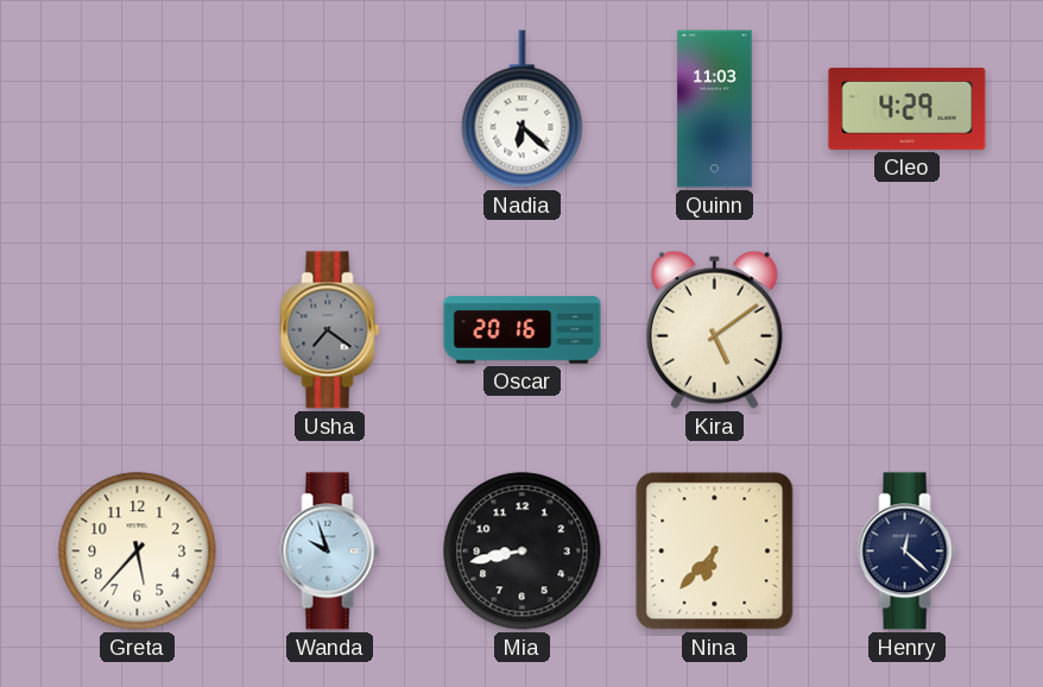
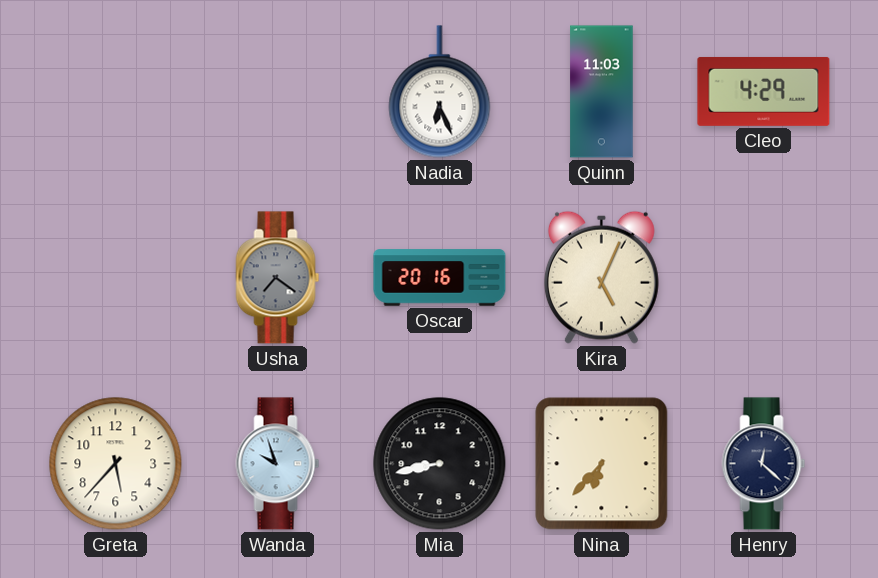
Nadia: 6:22 -> 6:26
Kira: 5:09 -> 5:04
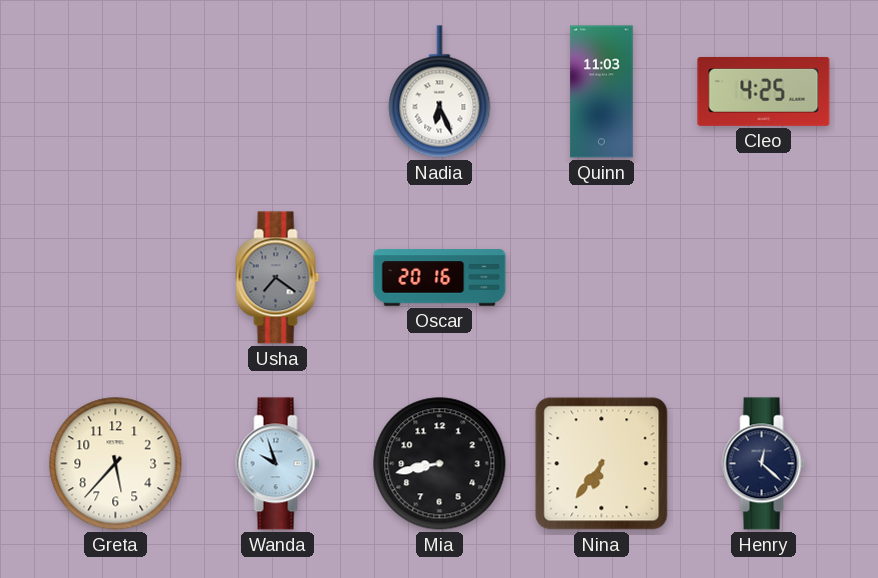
Cleo: 4:29 -> 4:25
Kira: 5:04 -> none
Nina: 6:37 -> 6:36
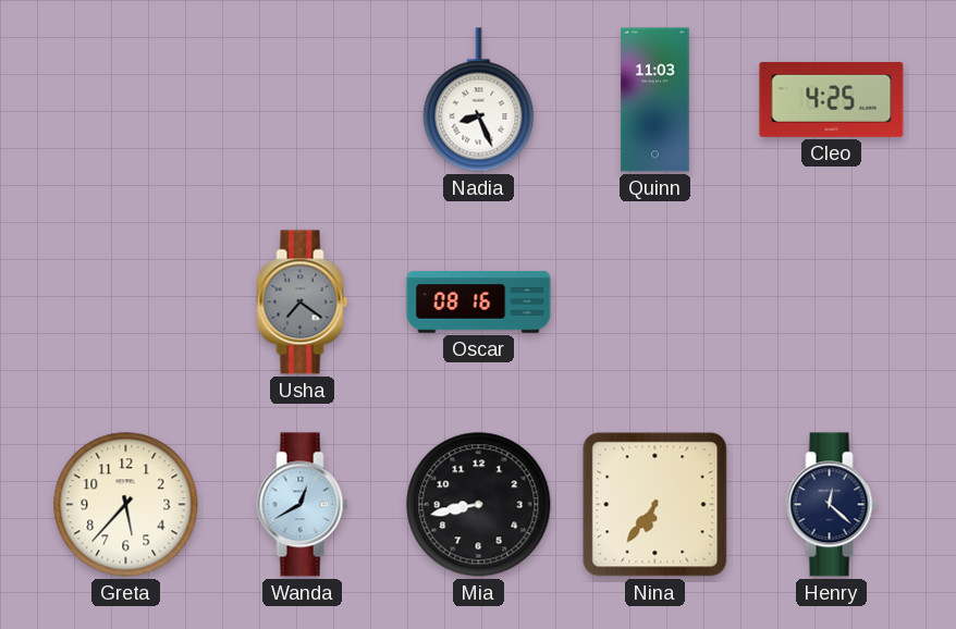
Nadia: 6:26 -> 8:26
Oscar: 20:16 -> 08:16
Wanda: 9:57 -> 12:40
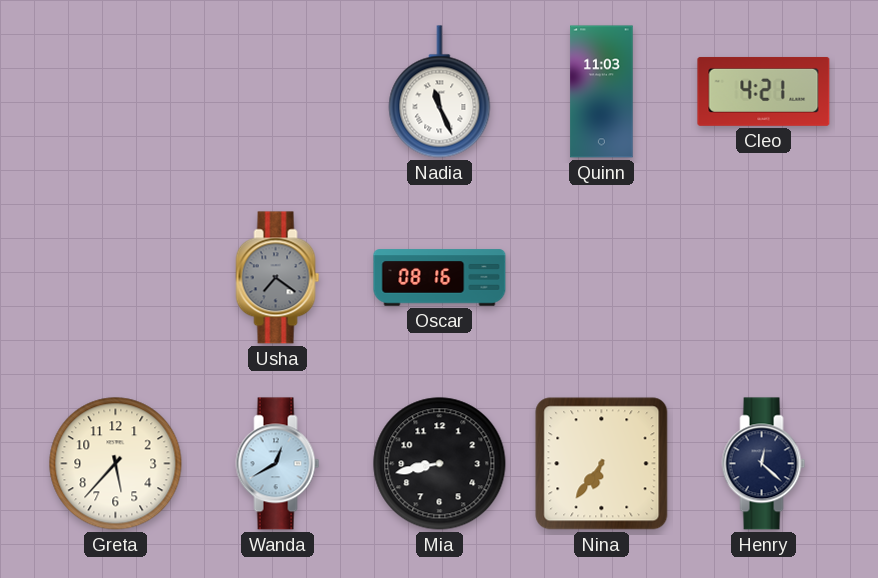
Nadia: 8:26 -> 11:26
Cleo: 4:25 -> 4:21
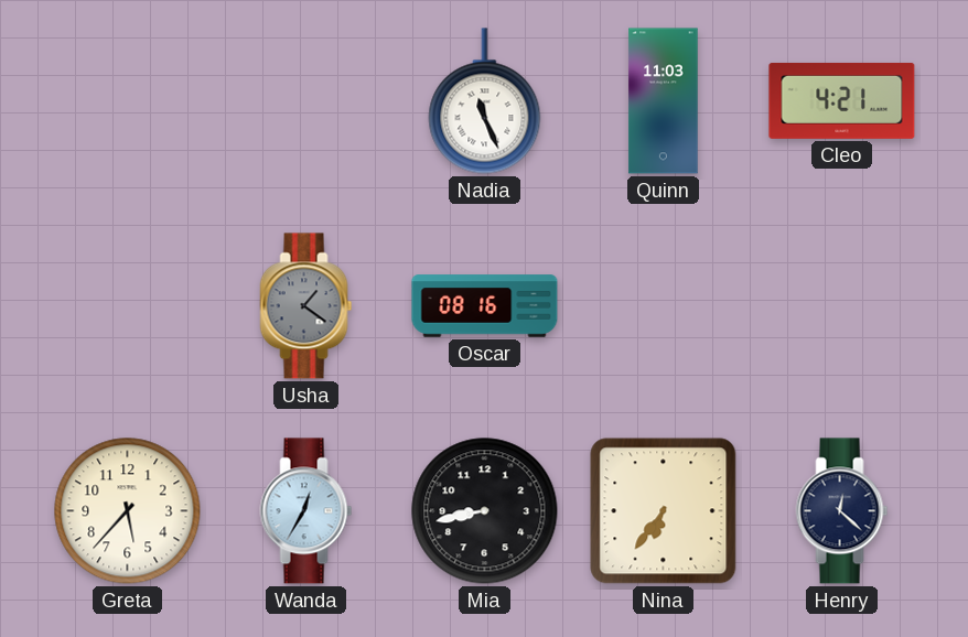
Usha: 7:21 -> 1:21
Wanda: 12:40 -> 12:35
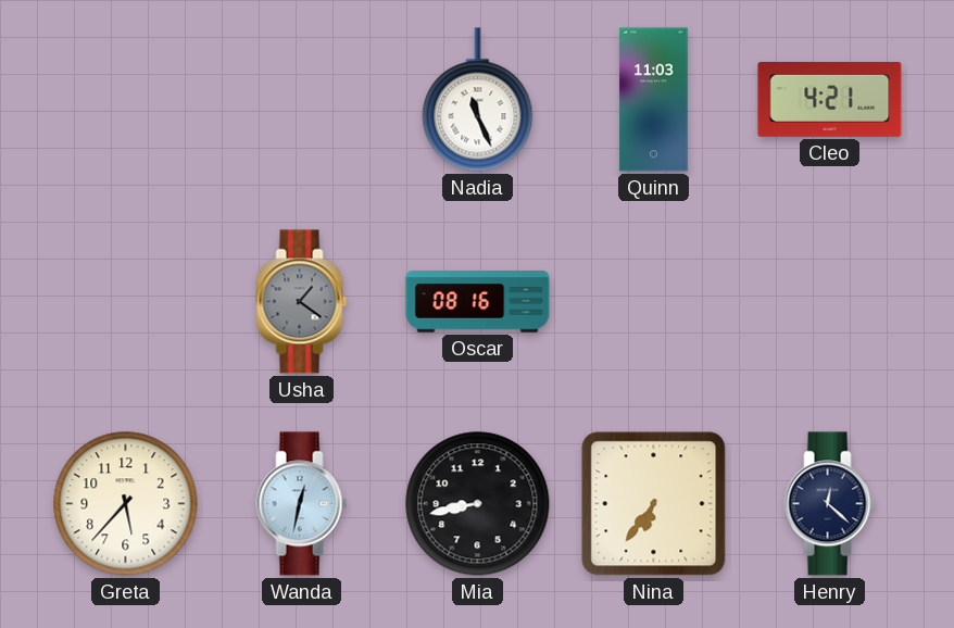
Wanda: 12:35 -> 12:32
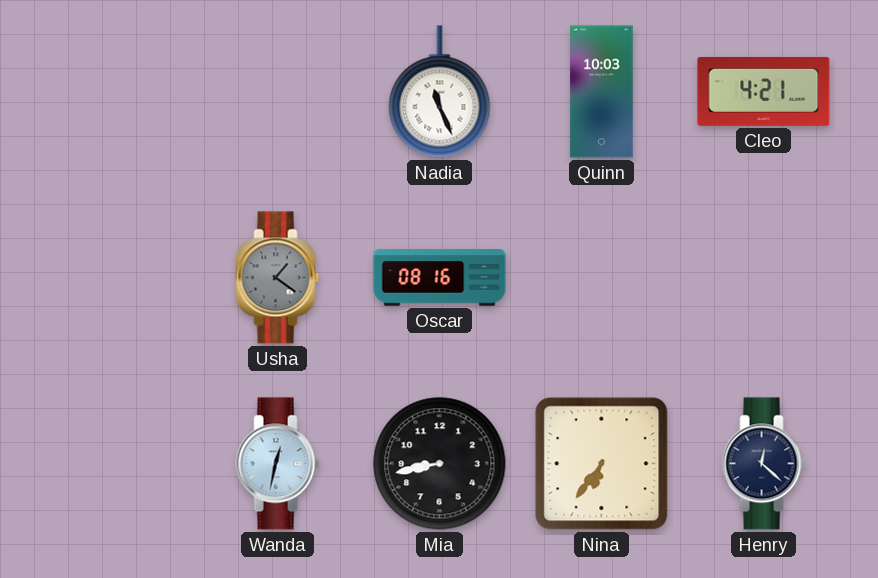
Quinn: 11:03 -> 10:03
Greta: 5:37 -> none
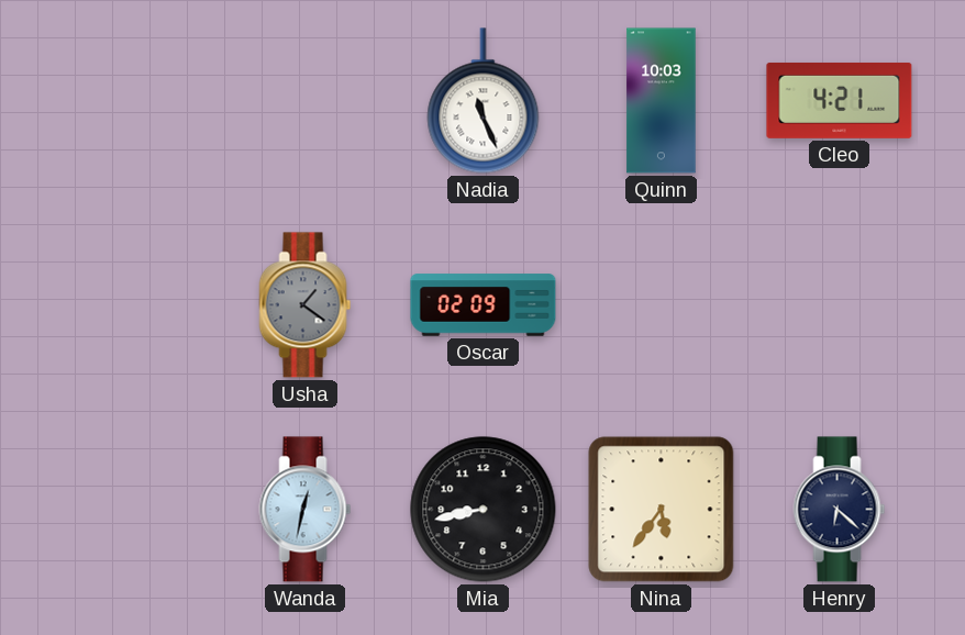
Oscar: 08:16 -> 02:09
Nina: 6:36 -> 5:36
Henry: 12:22 -> 6:22
